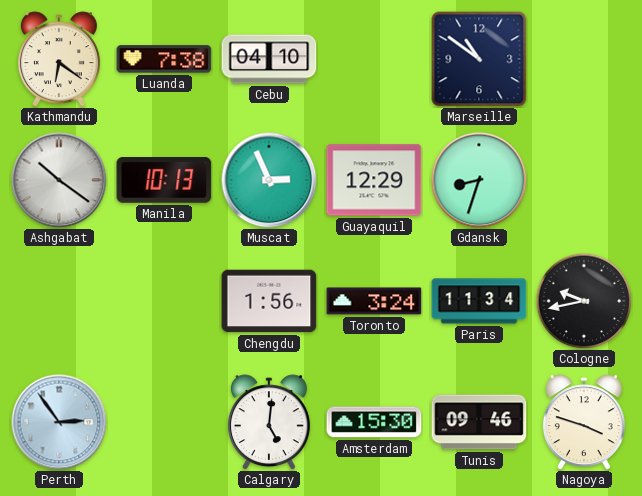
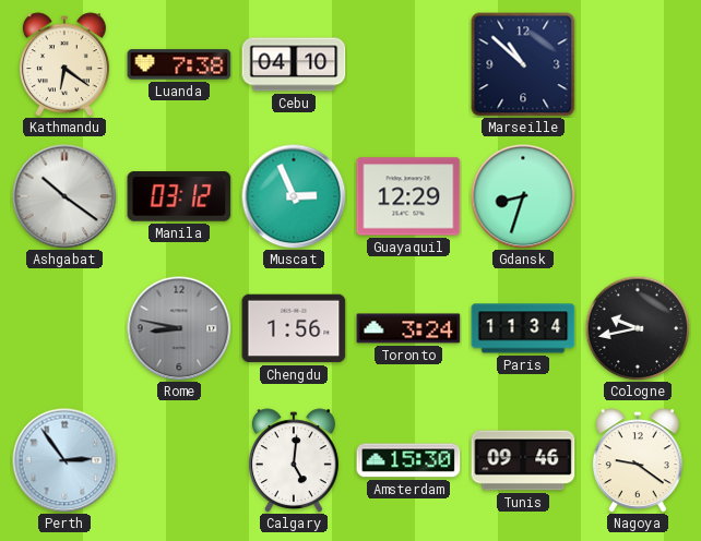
Marseille: 10:51 -> 10:52
Manila: 10:13 -> 03:12
Rome: none -> 8:47
Nagoya: 3:48 -> 9:21
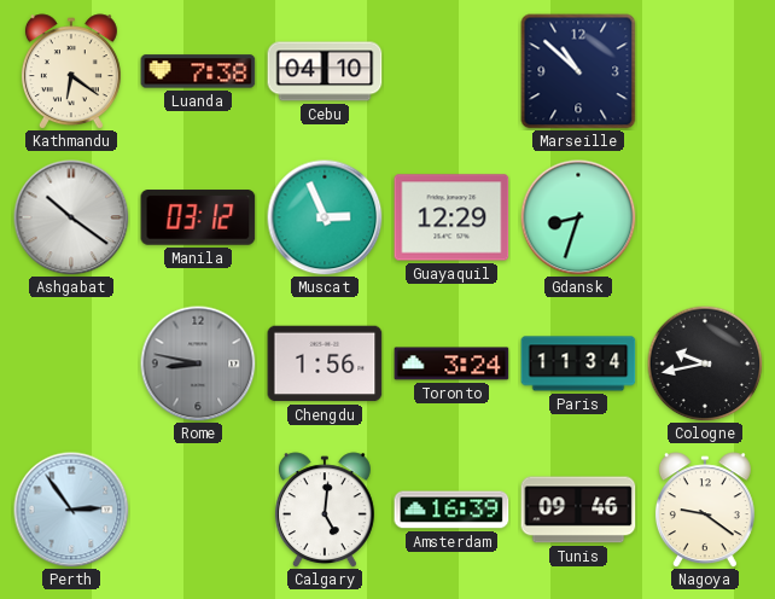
Amsterdam: 15:30 -> 16:39
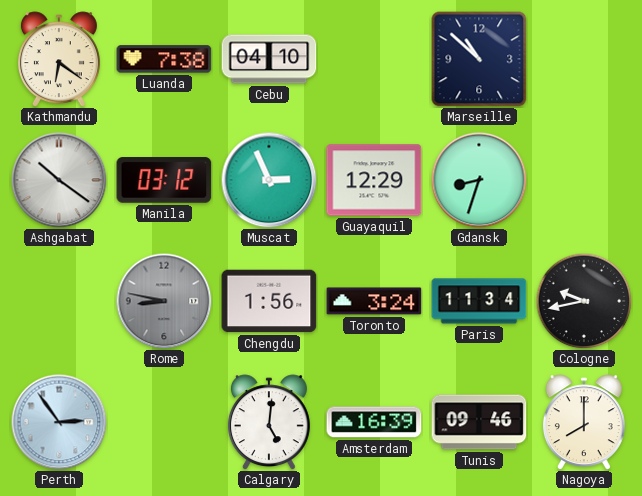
Nagoya: 9:21 -> 8:00
